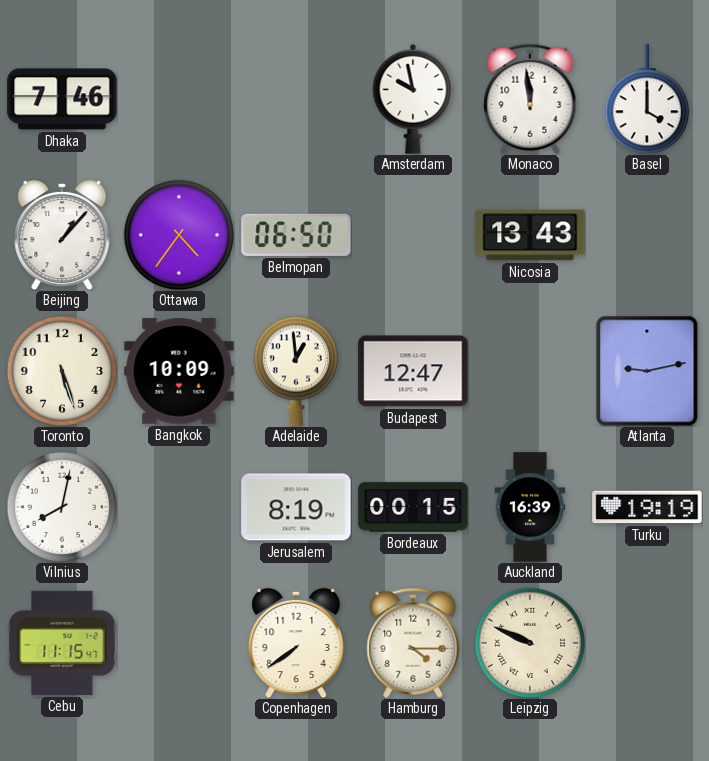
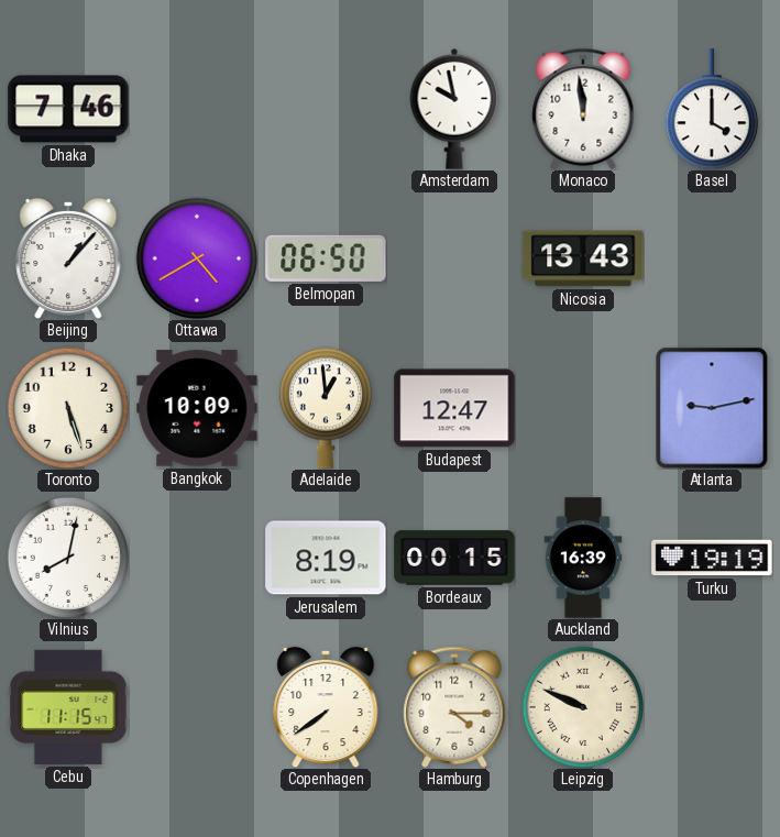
Ottawa: 4:36 -> 4:40
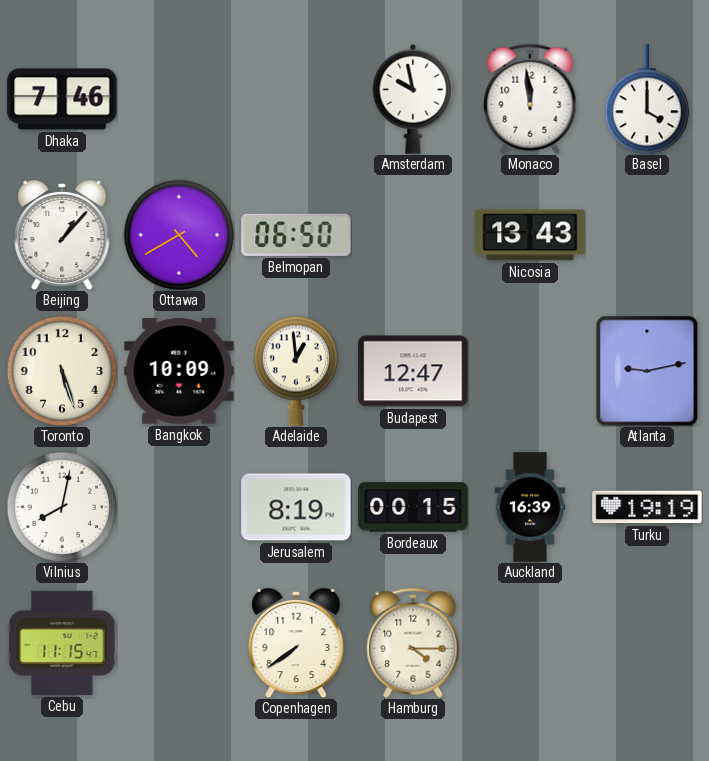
Leipzig: 9:49 -> none
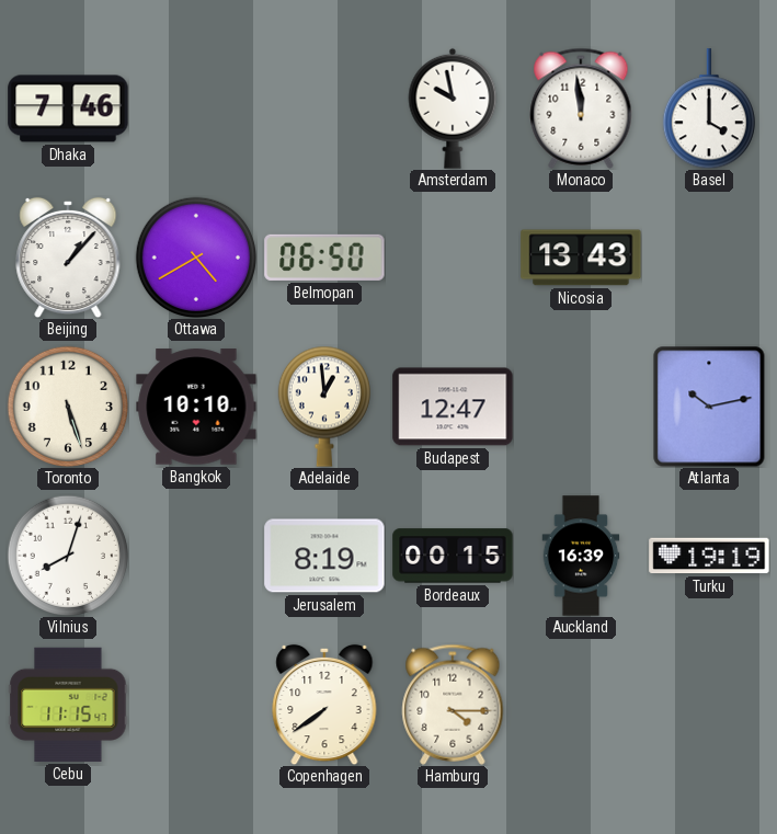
Bangkok: 10:09 -> 10:10
Atlanta: 9:13 -> 10:13
Vilnius: 8:02 -> 8:03
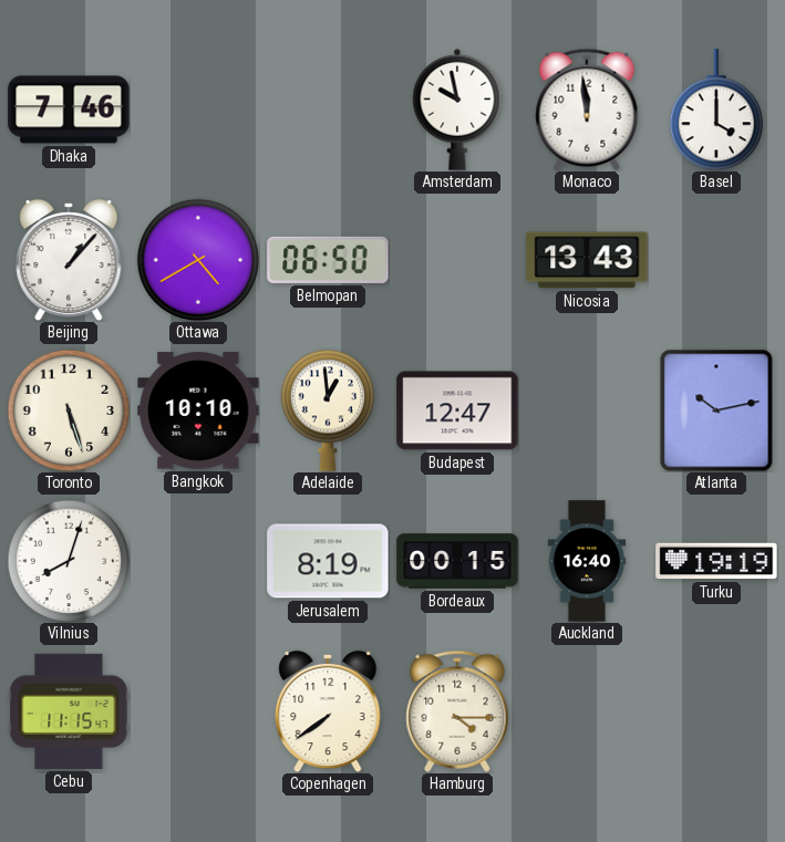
Auckland: 16:39 -> 16:40
